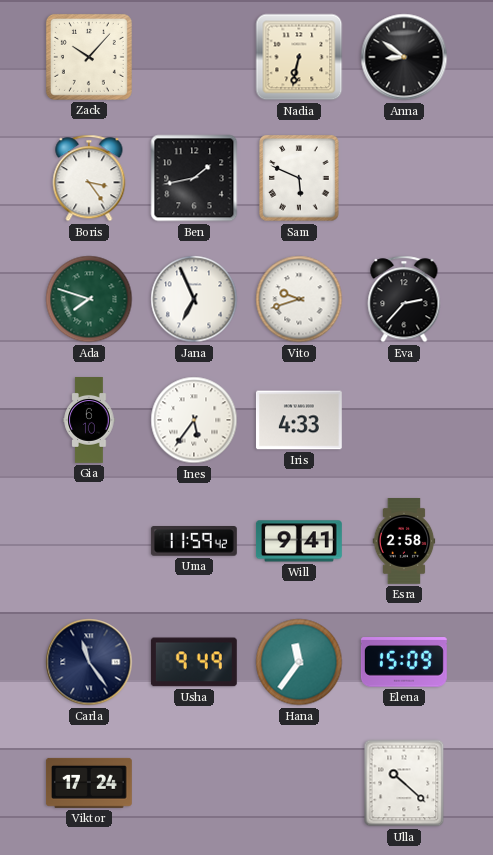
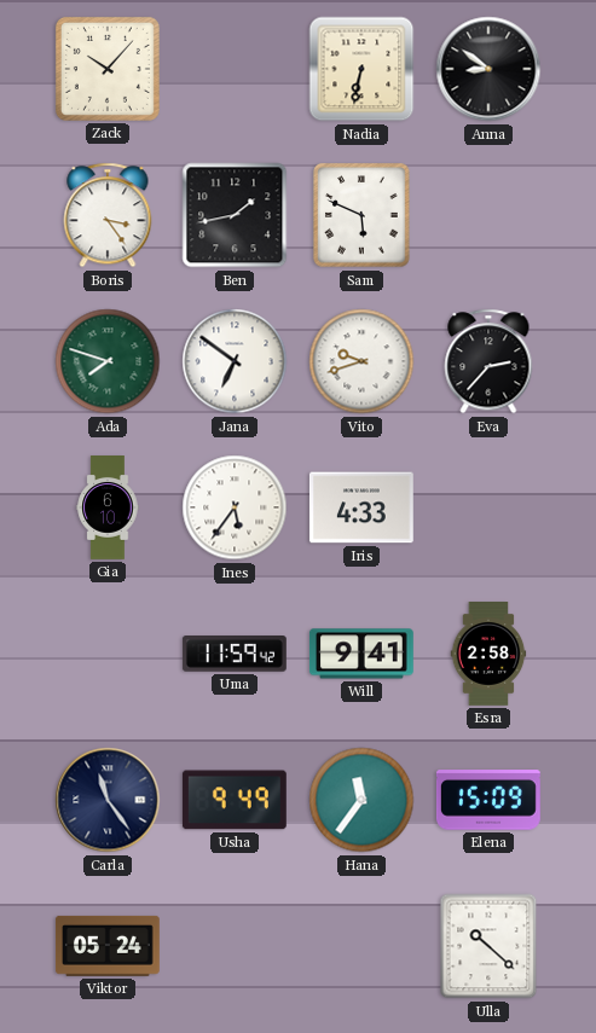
Jana: 6:56 -> 6:51
Viktor: 17:24 -> 05:24
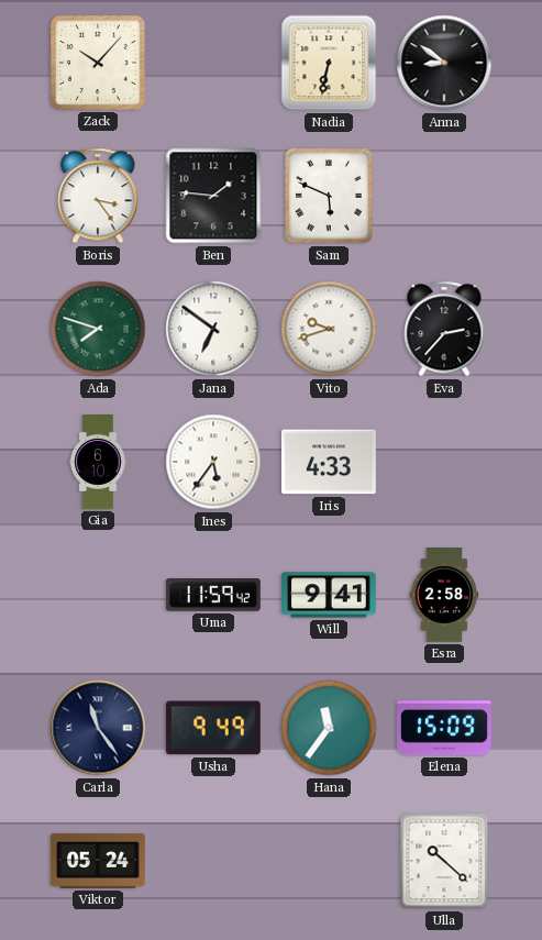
Ben: 1:43 -> 1:46
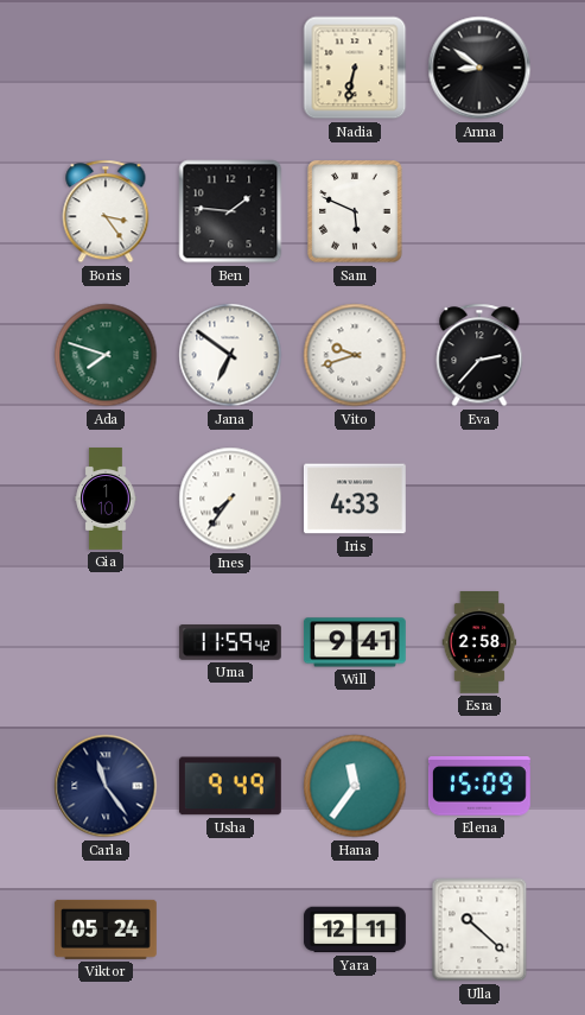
Zack: 10:07 -> none
Gia: 6:10 -> 1:10
Ines: 5:36 -> 7:36
Yara: none -> 12:11
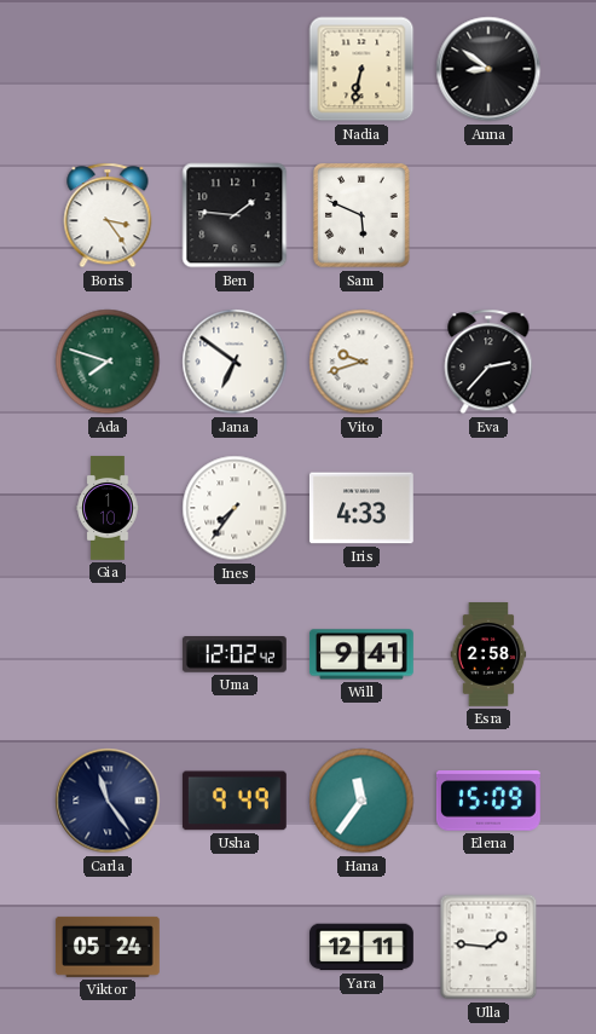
Uma: 11:59 -> 12:02
Ulla: 10:22 -> 1:46
